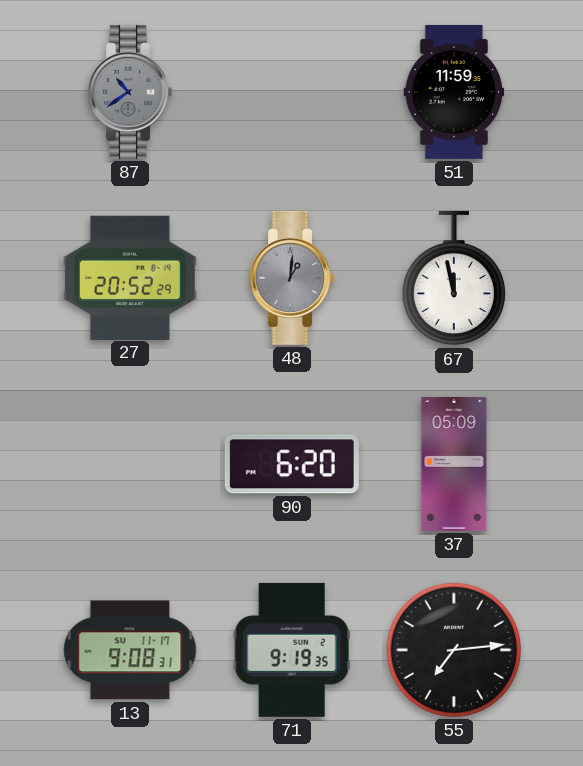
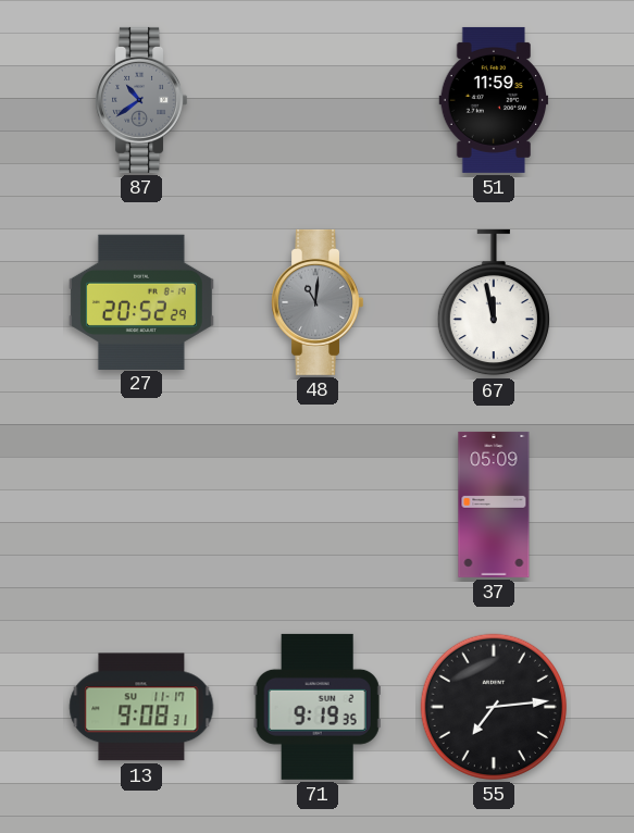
48: 1:01 -> 11:01
90: 6:20 -> none
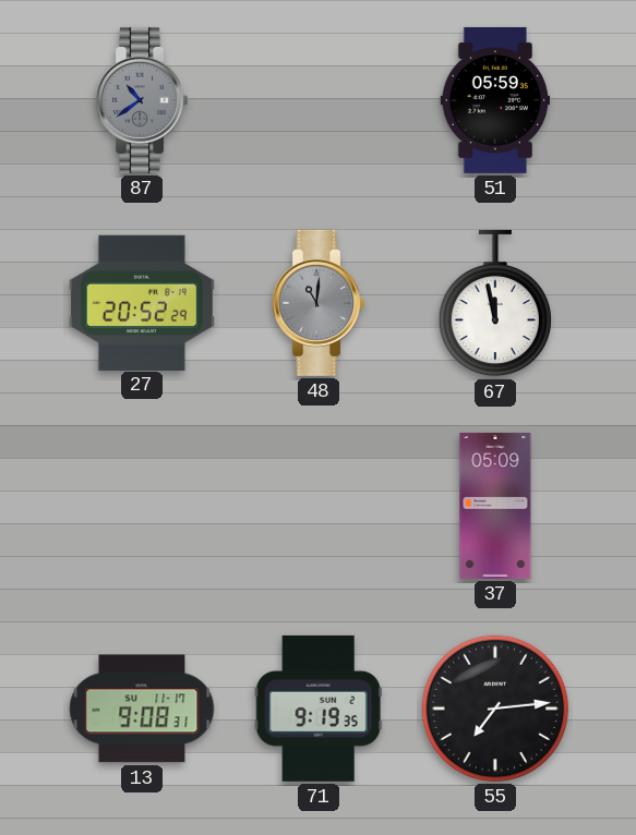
51: 11:59 -> 05:59
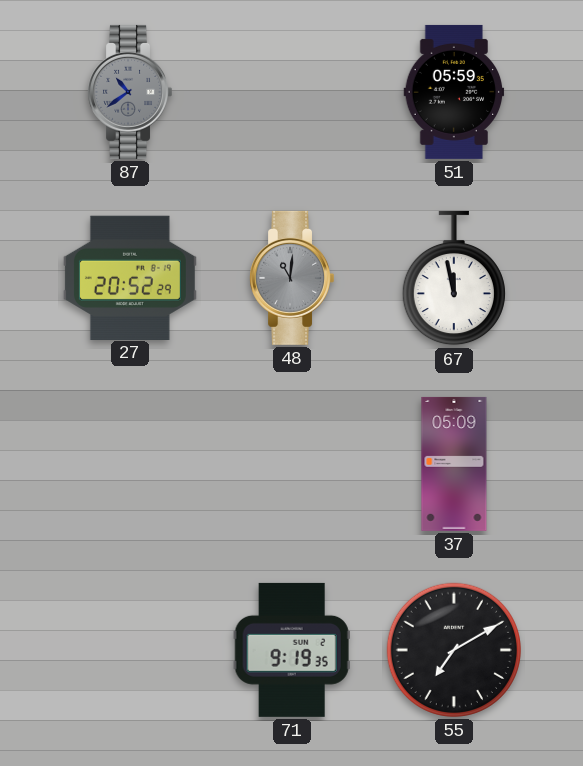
13: 9:08 -> none
55: 7:14 -> 7:10
